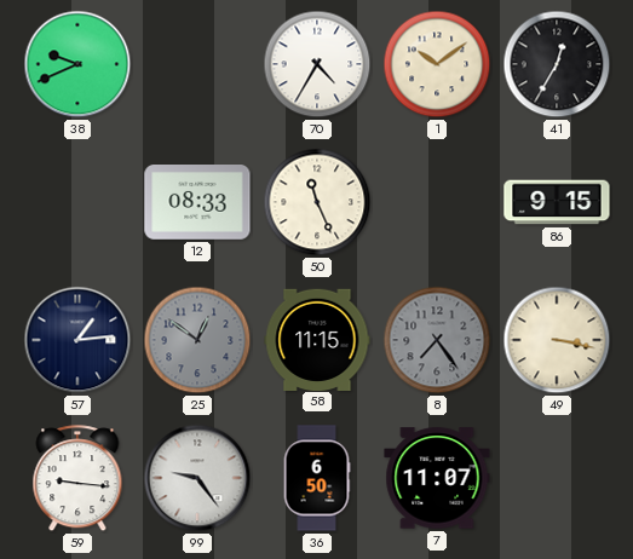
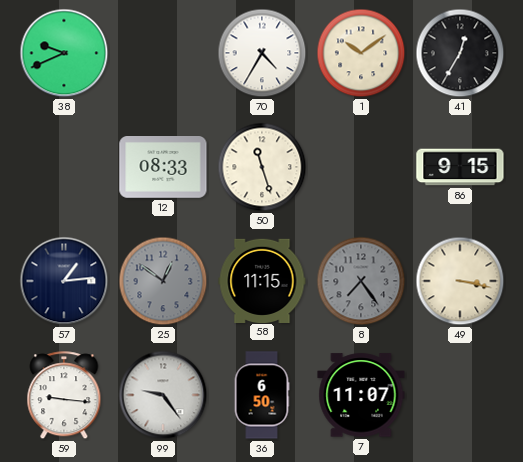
50: 11:26 -> 11:27
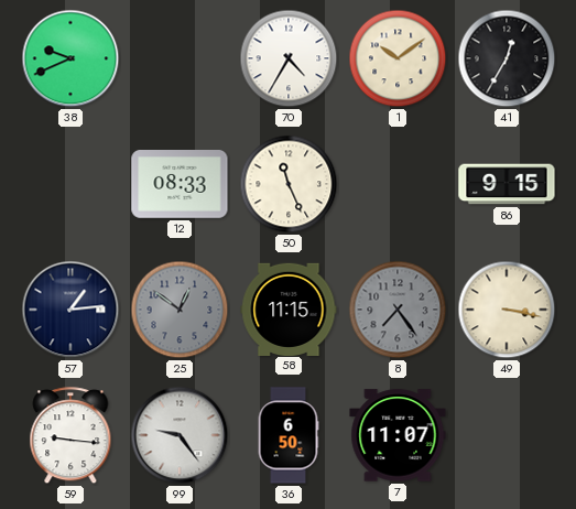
50: 11:27 -> 11:26
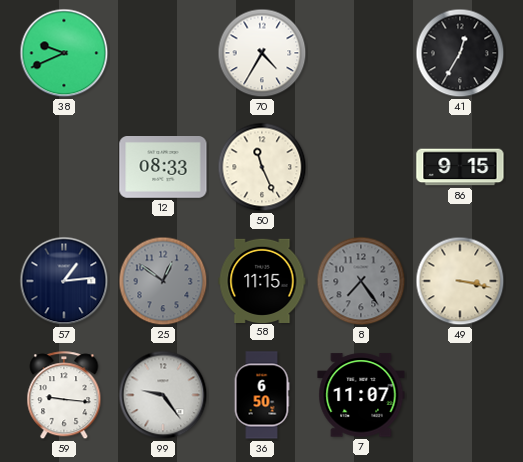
1: 10:09 -> none
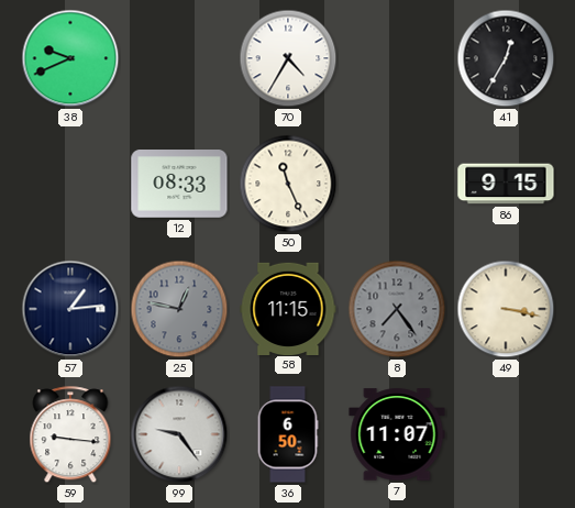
25: 12:51 -> 12:47
